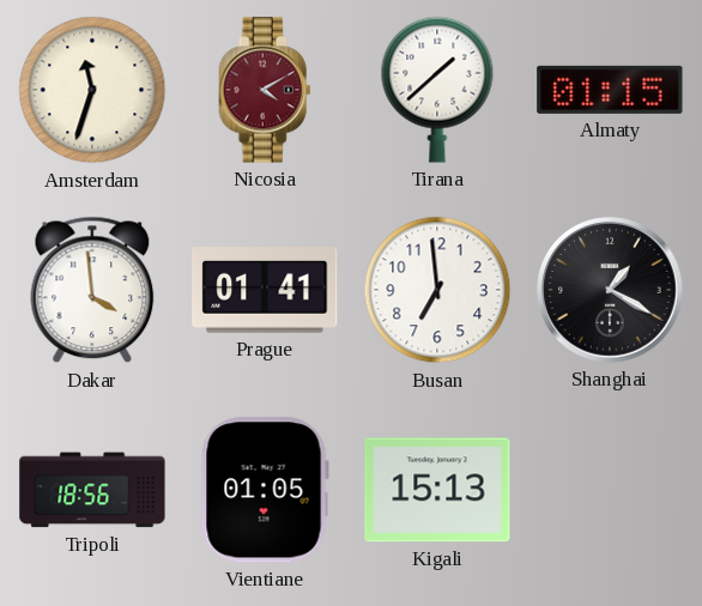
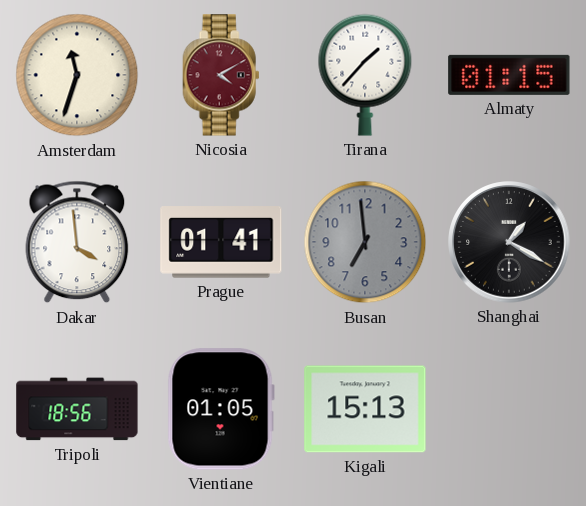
Tirana: 1:38 -> 1:37
Busan dial: white -> grey
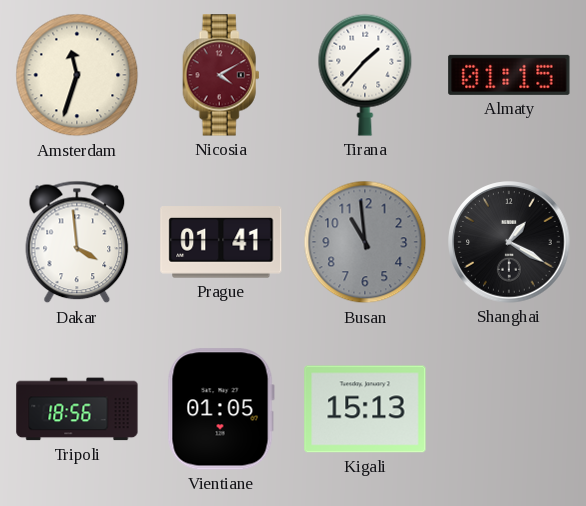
Busan: 6:59 -> 10:59
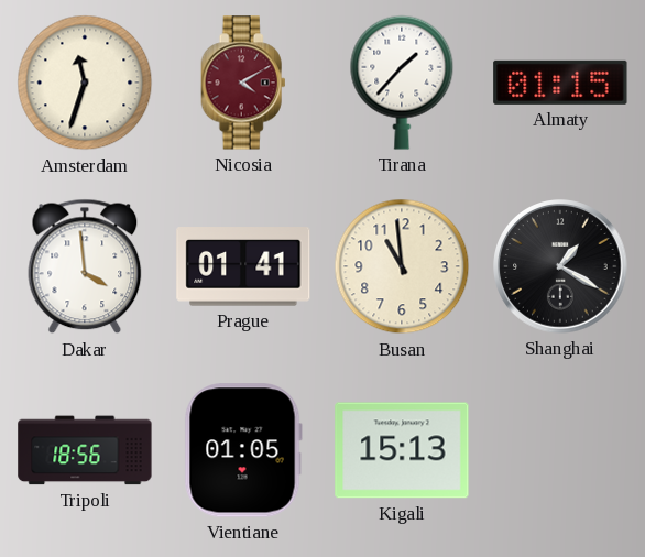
Busan dial: grey -> cream
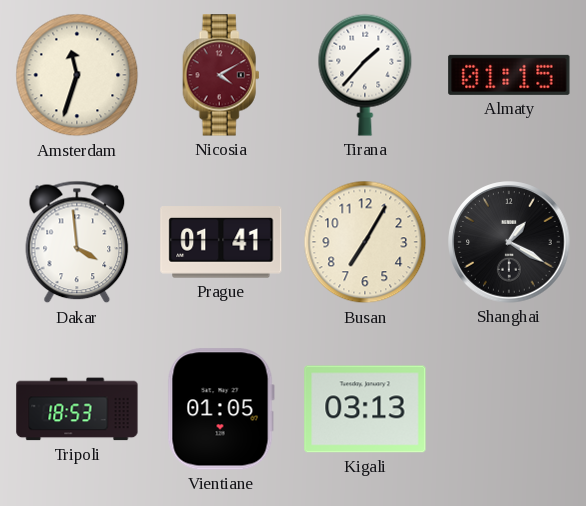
Busan: 10:59 -> 7:05
Tripoli: 18:56 -> 18:53
Kigali: 15:13 -> 03:13
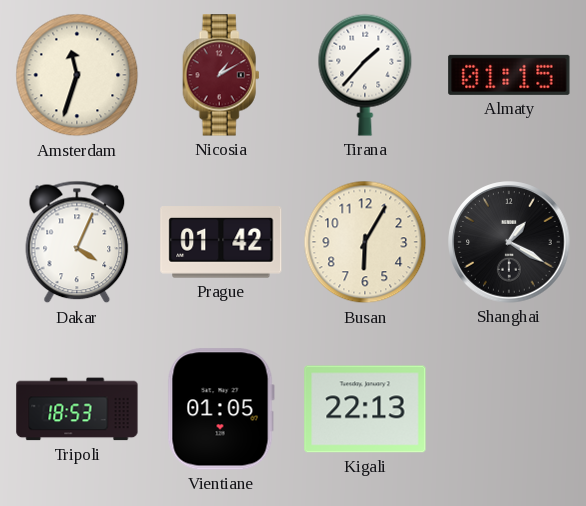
Nicosia: 4:10 -> 1:10
Dakar: 3:59 -> 4:04
Prague: 01:41 -> 01:42
Busan: 7:05 -> 6:05
Kigali: 03:13 -> 22:13
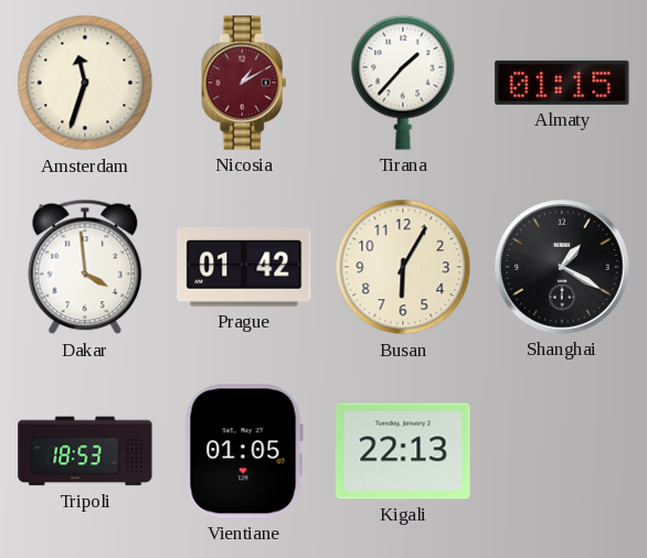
Dakar: 4:04 -> 3:59
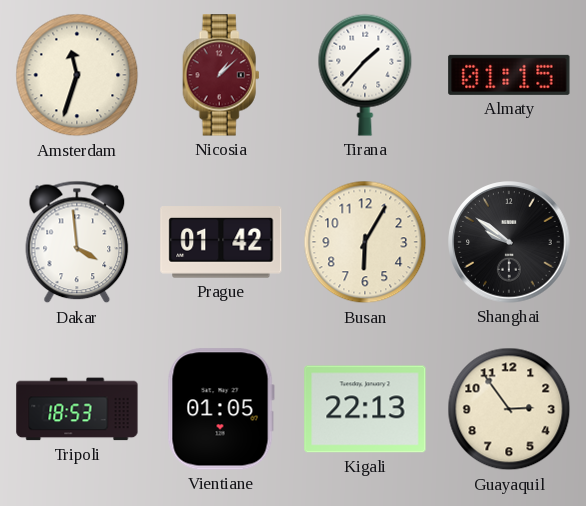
Nicosia: 1:10 -> 1:08
Shanghai: 1:20 -> 9:51
Guayaquil: none -> 2:54
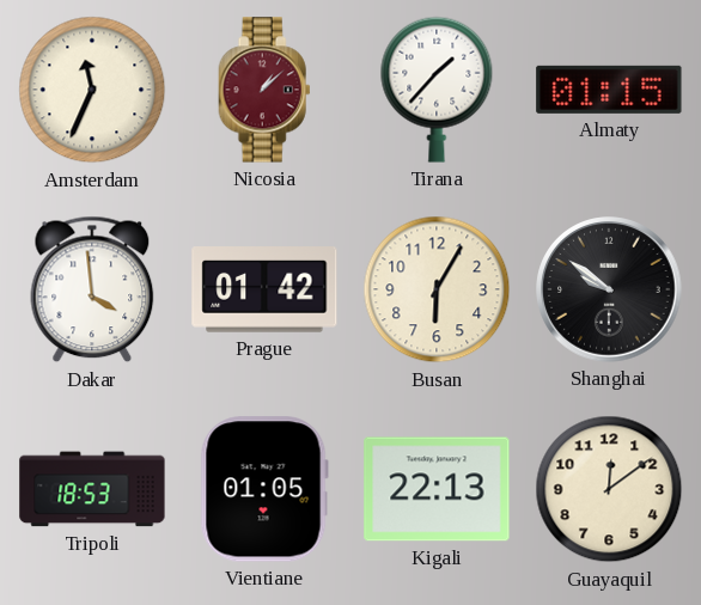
Amsterdam: 11:33 -> 11:34
Guayaquil: 2:54 -> 12:09
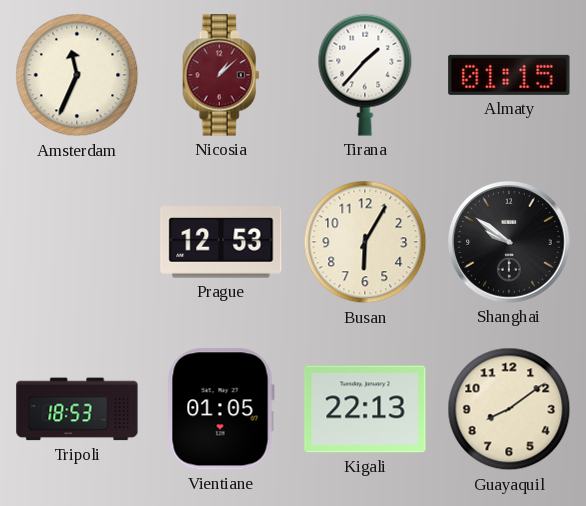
Dakar: 3:59 -> none
Prague: 01:42 -> 12:53
Guayaquil: 12:09 -> 8:09
